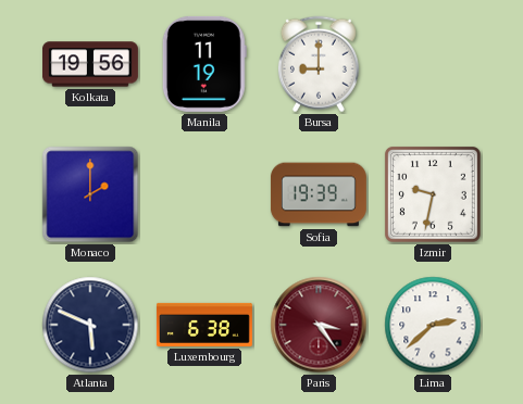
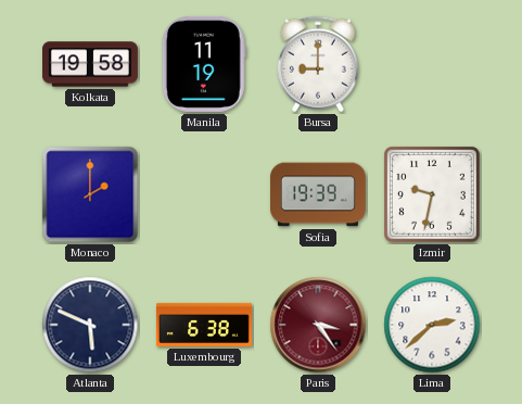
Kolkata: 19:56 -> 19:58
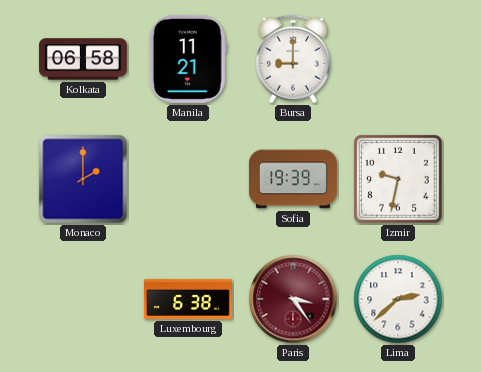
Kolkata: 19:58 -> 06:58
Manila: 11:19 -> 11:21
Atlanta: 5:49 -> none
